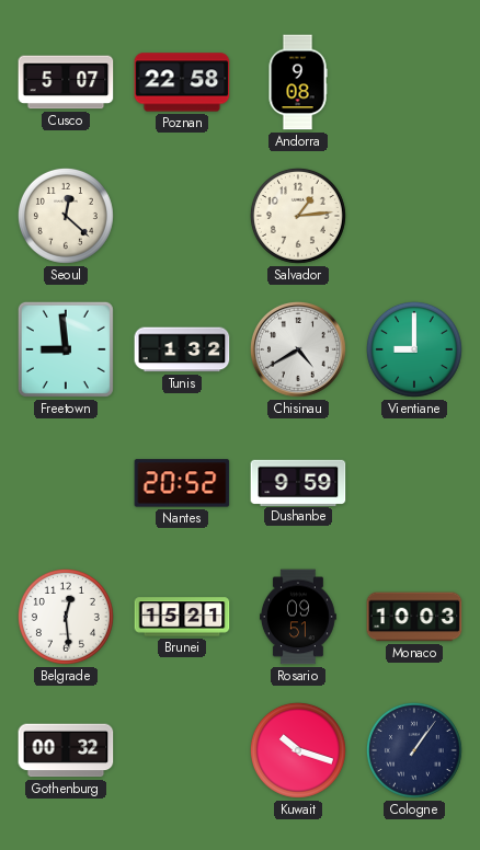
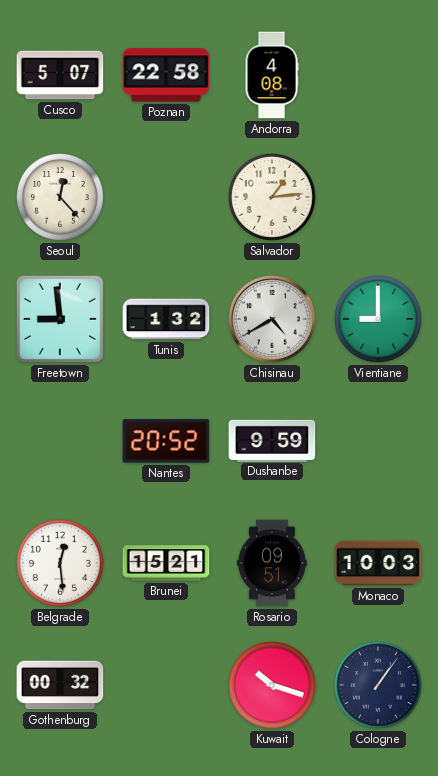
Andorra: 9:08 -> 4:08
Seoul: 12:22 -> 12:23
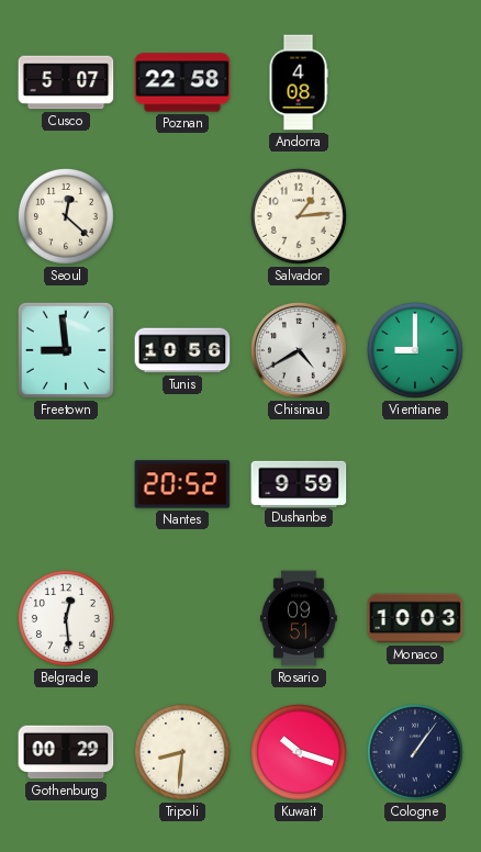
Seoul: 12:23 -> 12:22
Tunis: 1:32 -> 10:56
Brunei: 15:21 -> none
Gothenburg: 00:32 -> 00:29
Tripoli: none -> 8:31
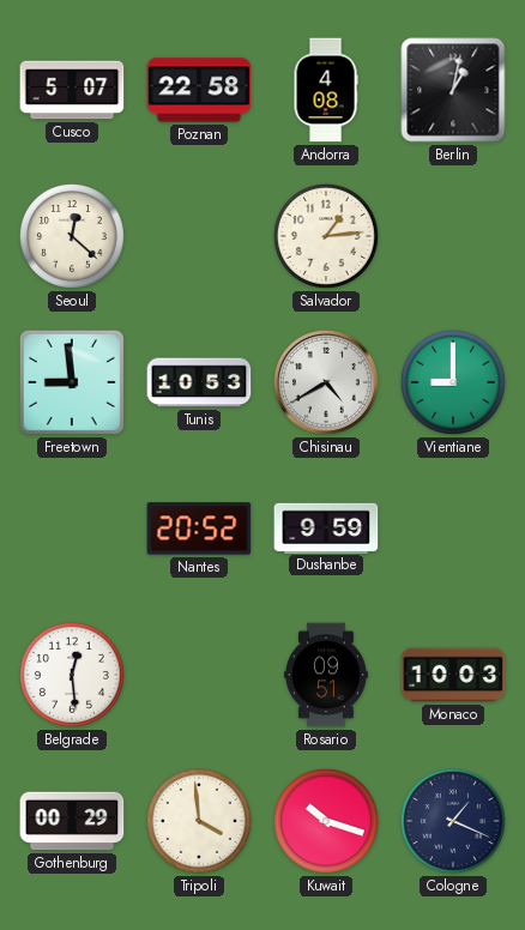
Berlin: none -> 1:02
Tunis: 10:56 -> 10:53
Tripoli: 8:31 -> 3:59
Cologne: 1:06 -> 1:19
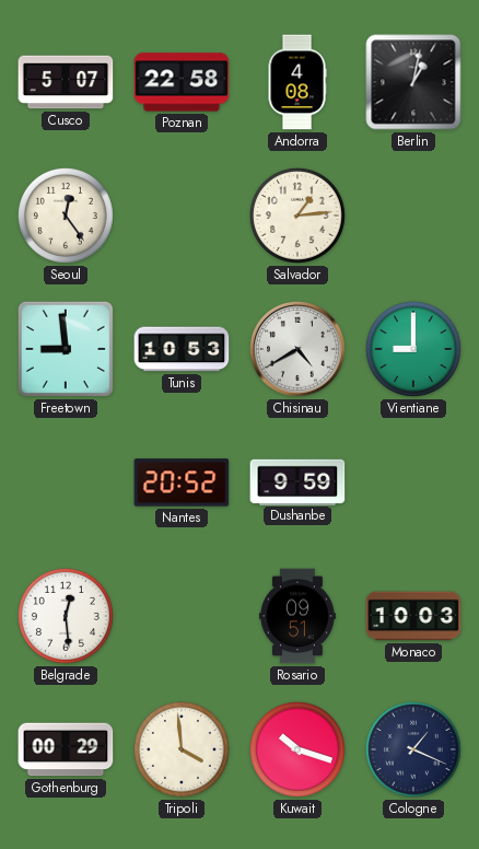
Seoul: 12:22 -> 12:24
